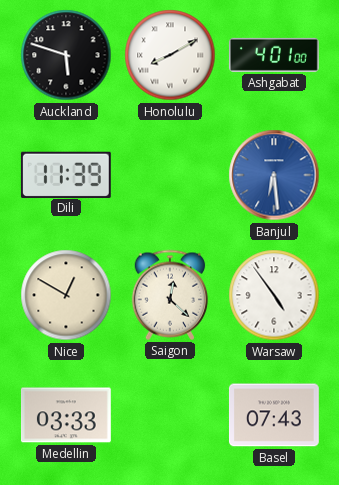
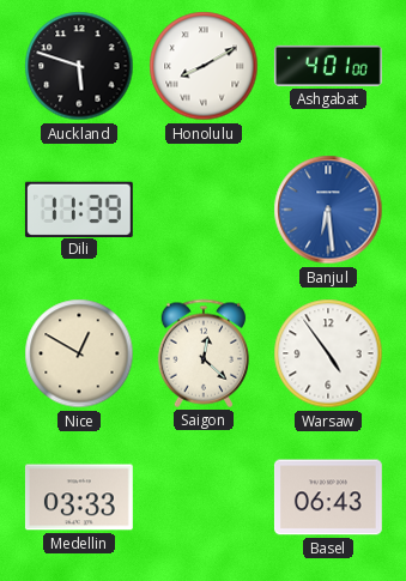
Basel: 07:43 -> 06:43
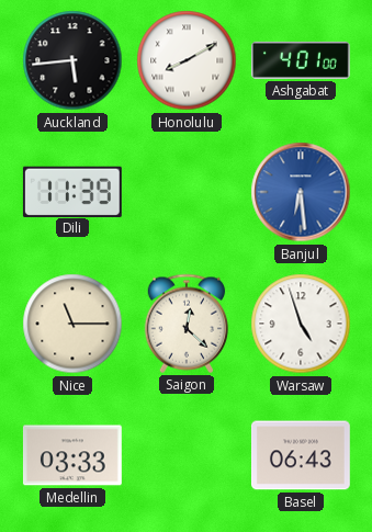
Auckland: 5:48 -> 5:44
Nice: 12:50 -> 11:15
Warsaw: 4:54 -> 4:57
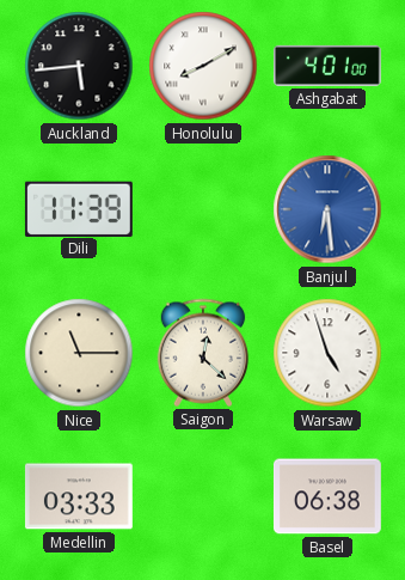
Basel: 06:43 -> 06:38
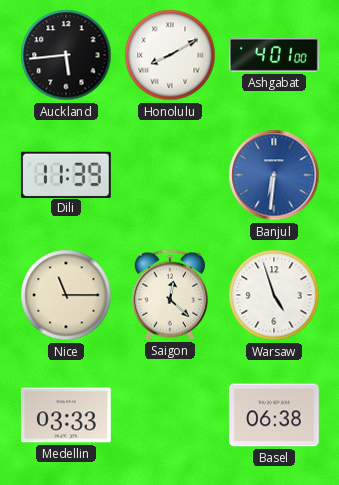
Banjul: 6:29 -> 6:31
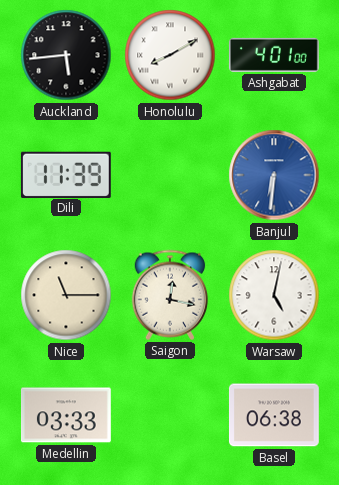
Saigon: 12:22 -> 12:17
Warsaw: 4:57 -> 5:02
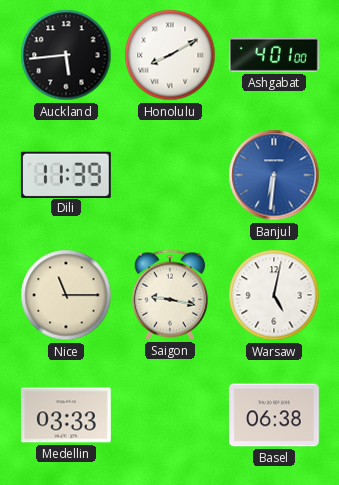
Saigon: 12:17 -> 9:17
